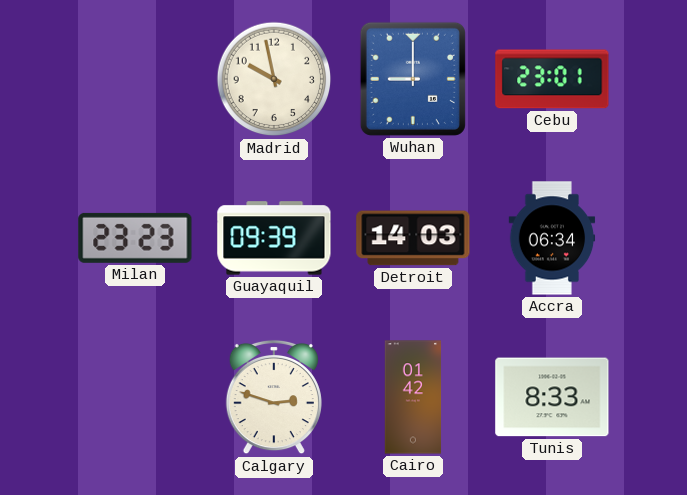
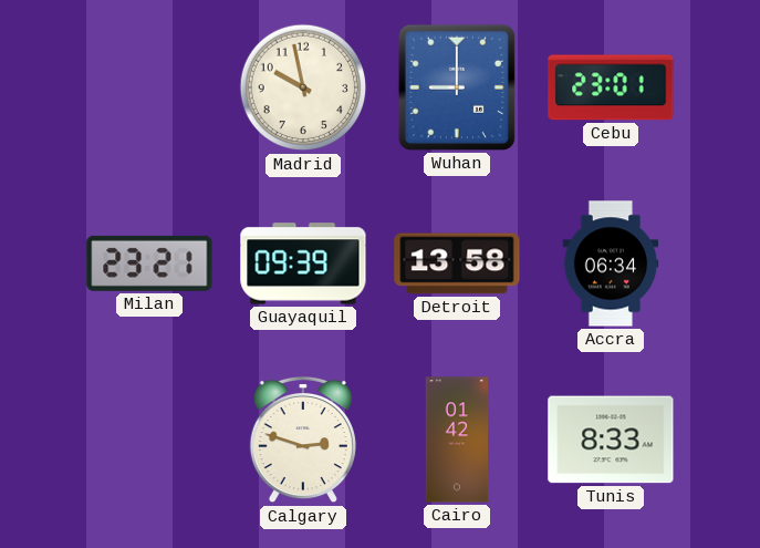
Milan: 23:23 -> 23:21
Detroit: 14:03 -> 13:58
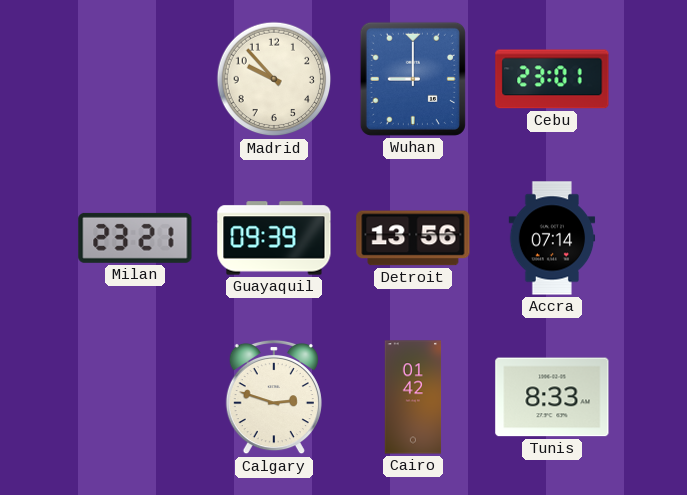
Madrid: 9:58 -> 9:53
Detroit: 13:58 -> 13:56
Accra: 06:34 -> 07:14
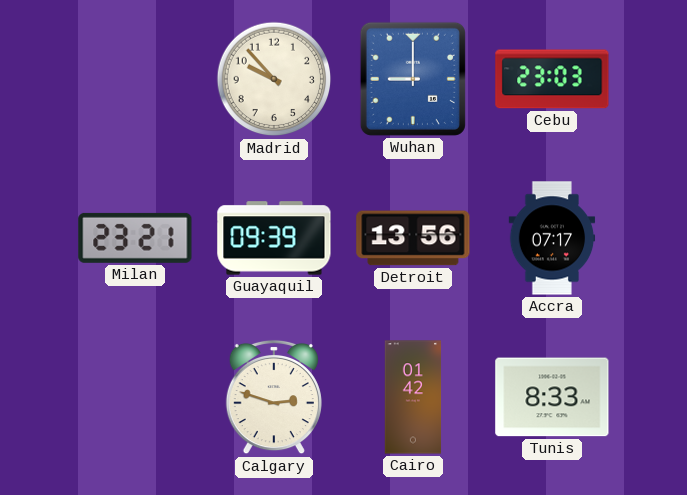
Cebu: 23:01 -> 23:03
Accra: 07:14 -> 07:17
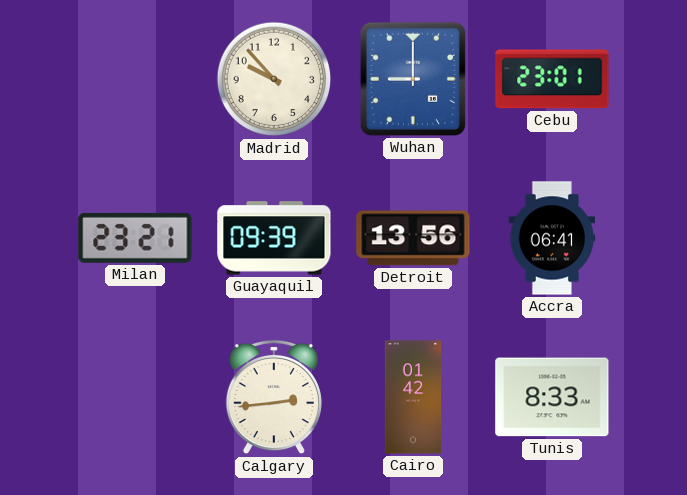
Cebu: 23:03 -> 23:01
Accra: 07:17 -> 06:41
Calgary: 2:48 -> 2:44
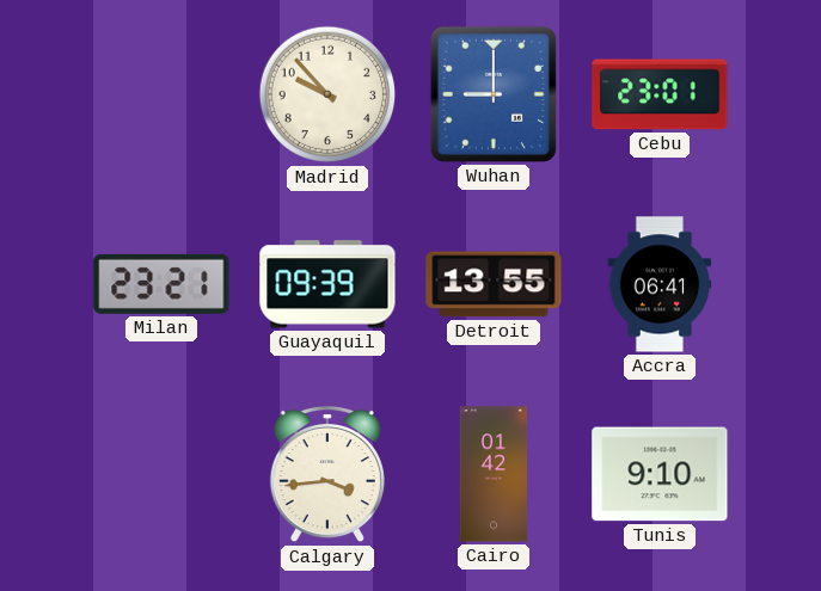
Detroit: 13:56 -> 13:55
Calgary: 2:44 -> 3:44
Tunis: 8:33 -> 9:10
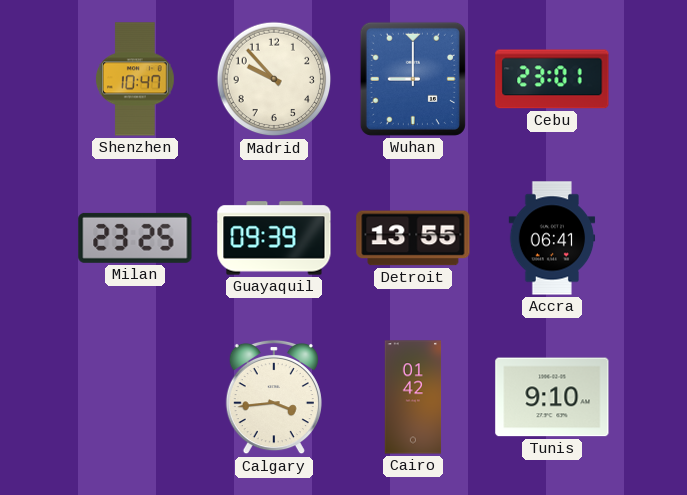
Shenzhen: none -> 10:47
Milan: 23:21 -> 23:25
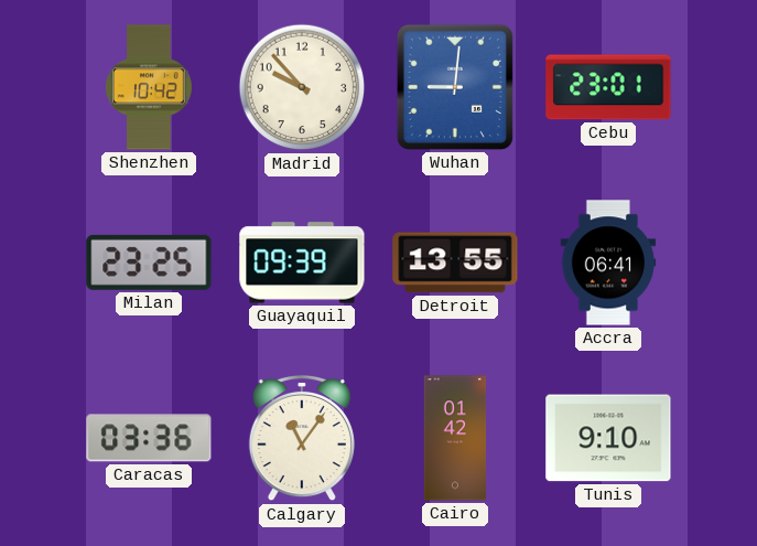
Shenzhen: 10:47 -> 10:42
Wuhan: 9:00 -> 9:01
Caracas: none -> 03:36
Calgary: 3:44 -> 11:06
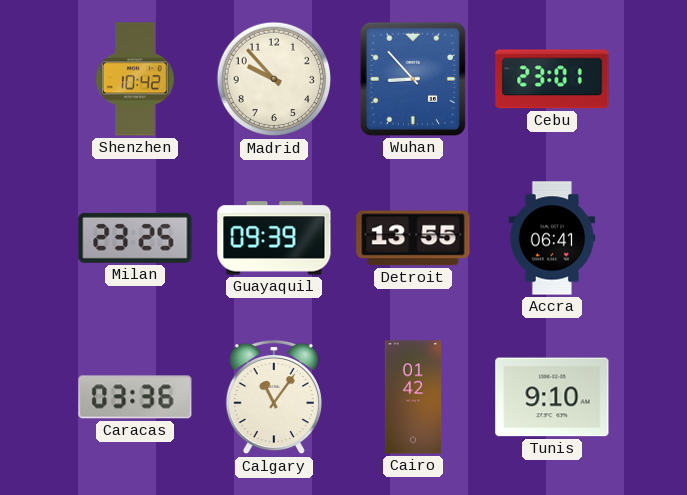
Wuhan: 9:01 -> 8:53
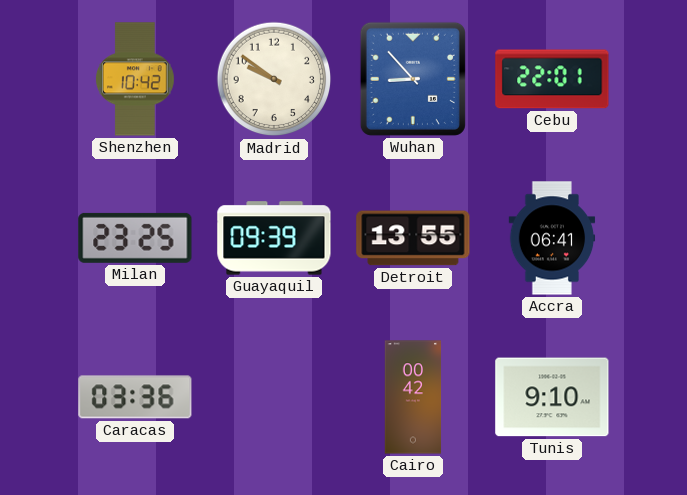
Madrid: 9:53 -> 9:51
Cebu: 23:01 -> 22:01
Calgary: 11:06 -> none
Cairo: 01:42 -> 00:42
